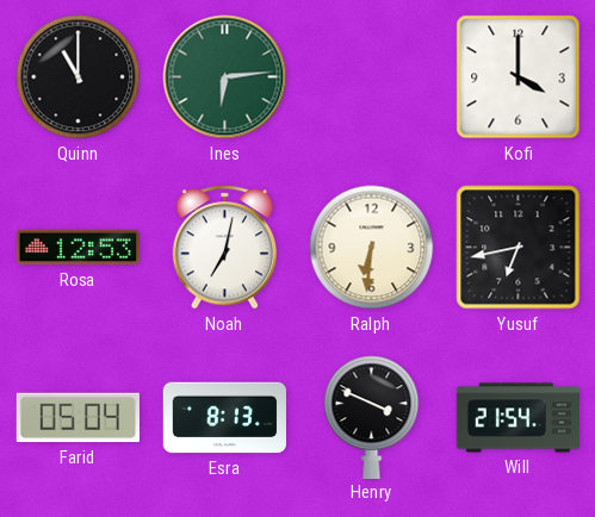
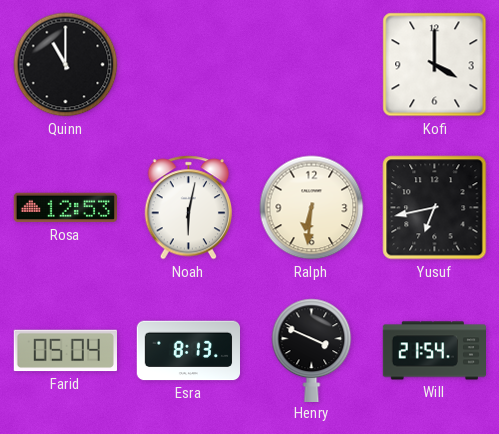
Ines: 6:14 -> none
Noah: 7:02 -> 6:02
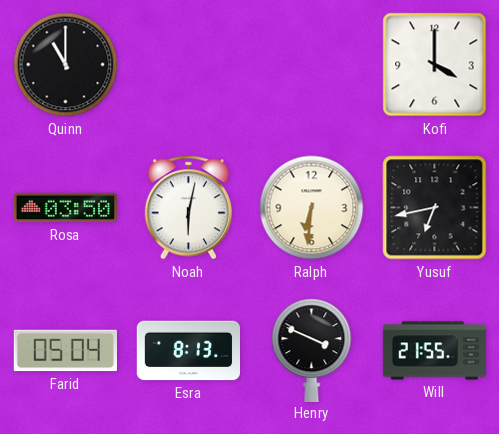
Rosa: 12:53 -> 03:50
Will: 21:54 -> 21:55
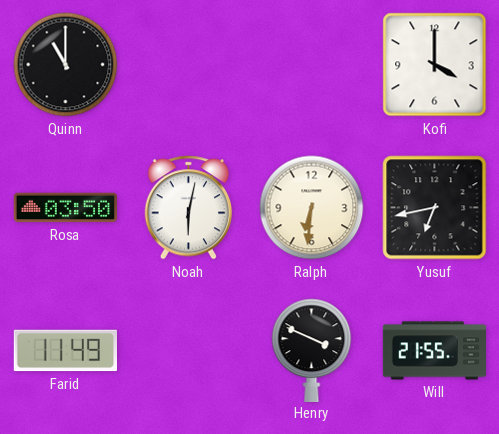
Farid: 05:04 -> 11:49
Esra: 8:13 -> none
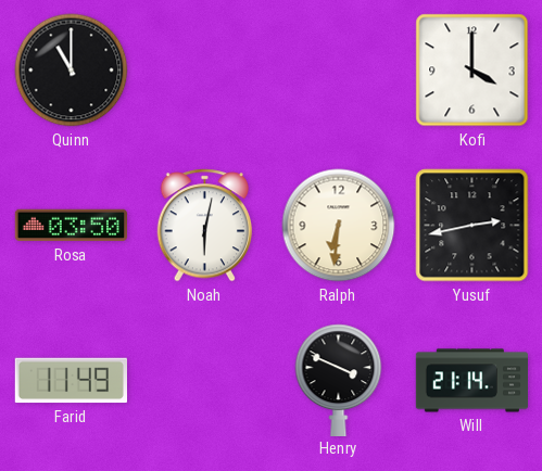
Yusuf: 6:43 -> 2:43
Will: 21:55 -> 21:14
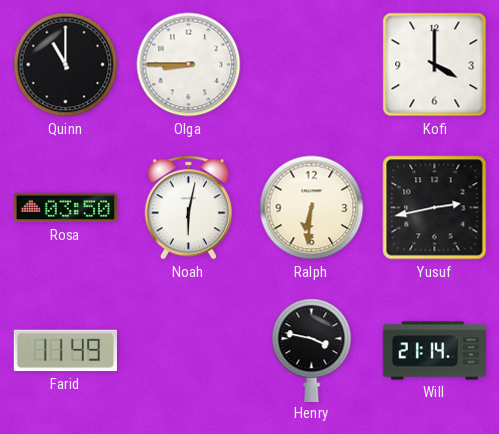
Olga: none -> 8:45
Henry: 3:49 -> 3:47
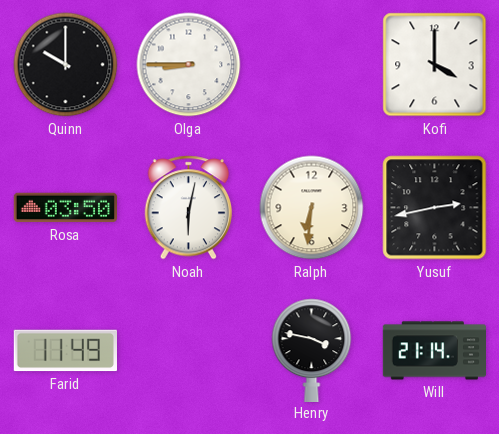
Quinn: 11:00 -> 10:00
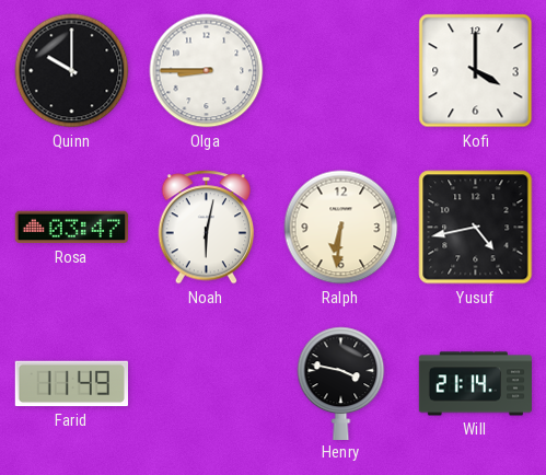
Rosa: 03:50 -> 03:47
Yusuf: 2:43 -> 4:43
